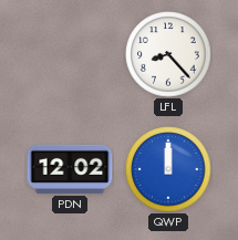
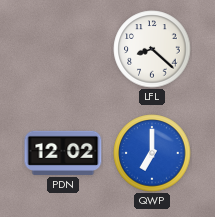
LFL: 8:23 -> 8:22
QWP: 12:00 -> 7:00
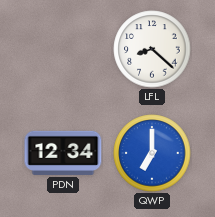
PDN: 12:02 -> 12:34
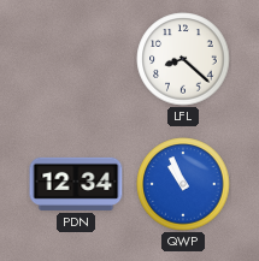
QWP: 7:00 -> 10:56
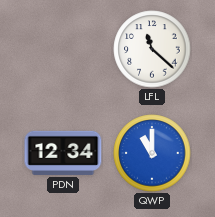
LFL: 8:22 -> 11:22
QWP: 10:56 -> 11:00
